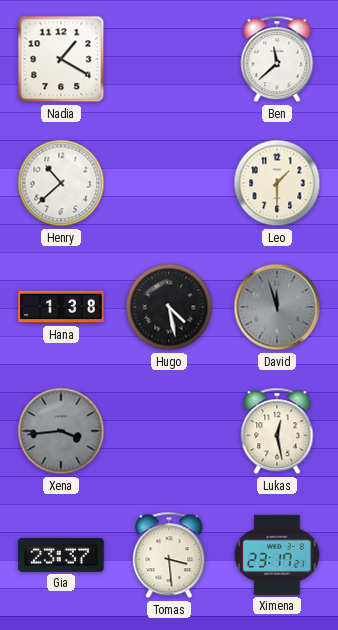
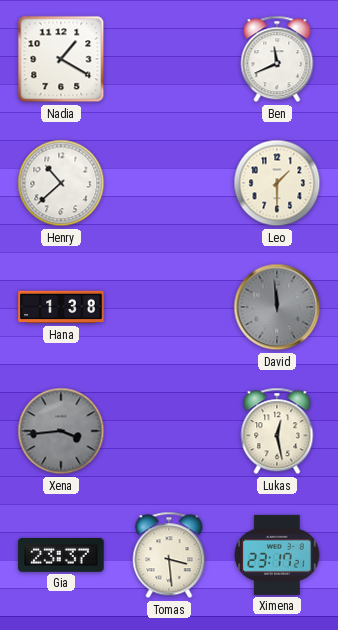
Ben: 11:38 -> 11:41
Hugo: 4:28 -> none
David: 11:57 -> 11:59
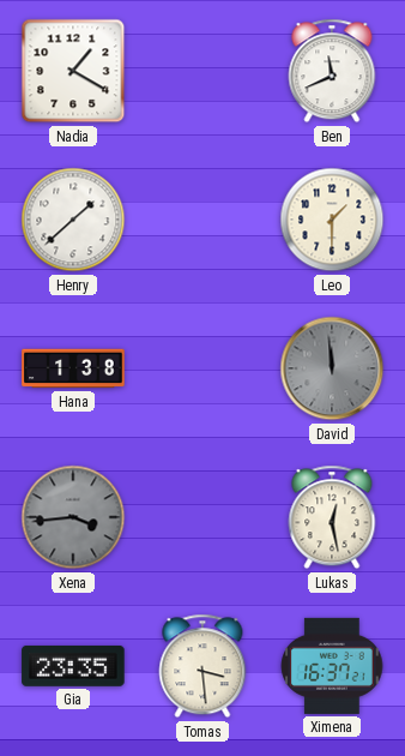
Henry: 10:38 -> 1:38
Gia: 23:37 -> 23:35
Ximena: 23:17 -> 16:37
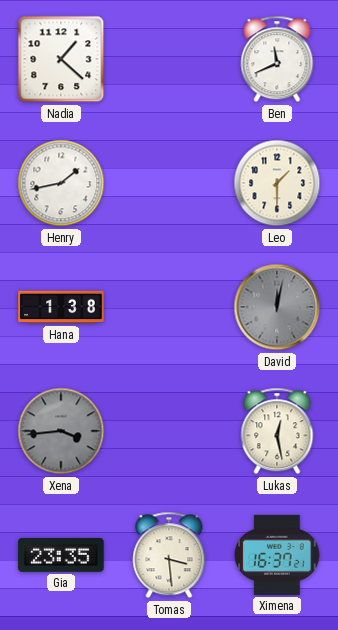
Nadia: 1:20 -> 1:22
Henry: 1:38 -> 1:43
David: 11:59 -> 12:02
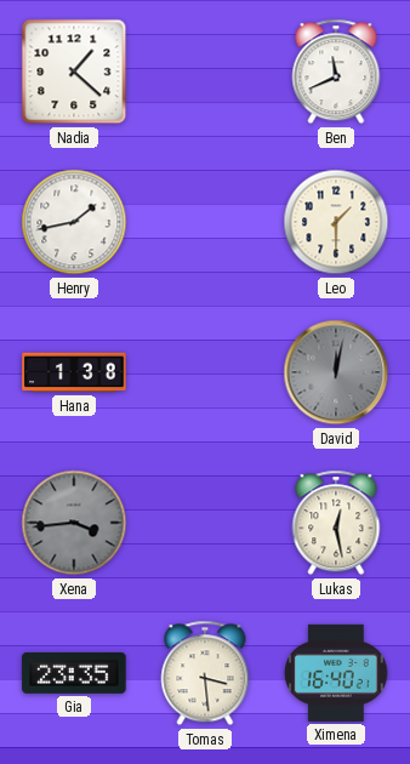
Ximena: 16:37 -> 16:40
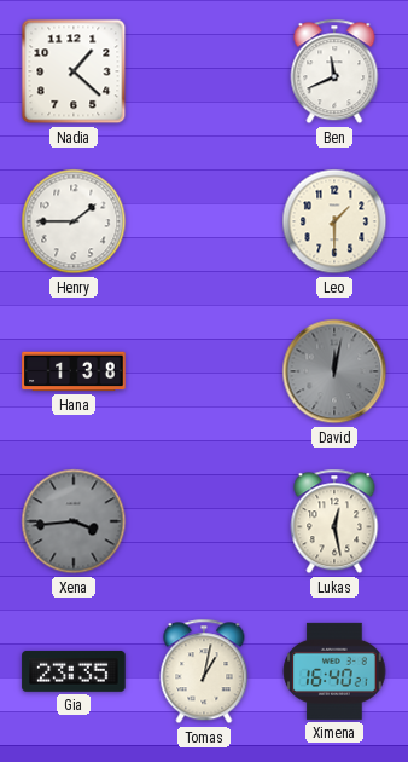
Henry: 1:43 -> 1:45
Tomas: 3:29 -> 1:02
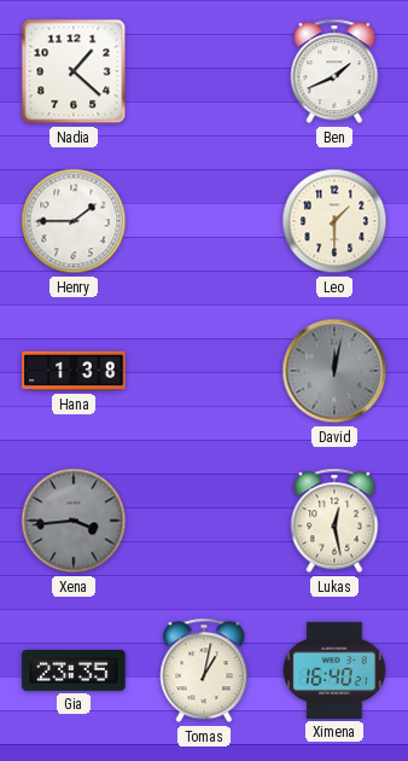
Ben: 11:41 -> 1:41
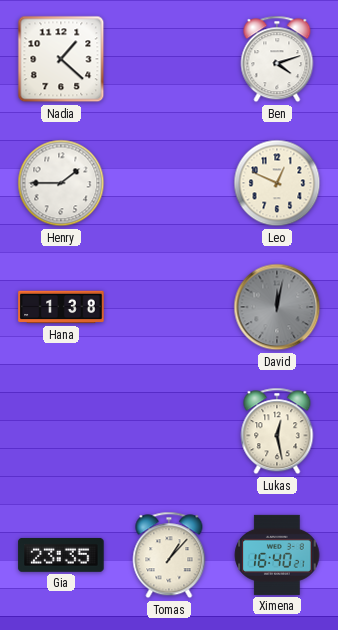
Ben: 1:41 -> 4:12
Leo: 1:30 -> 12:49
Xena: 3:44 -> none
Tomas: 1:02 -> 1:07
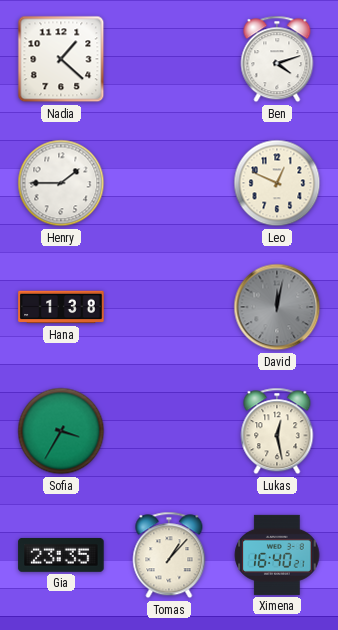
Sofia: none -> 3:35
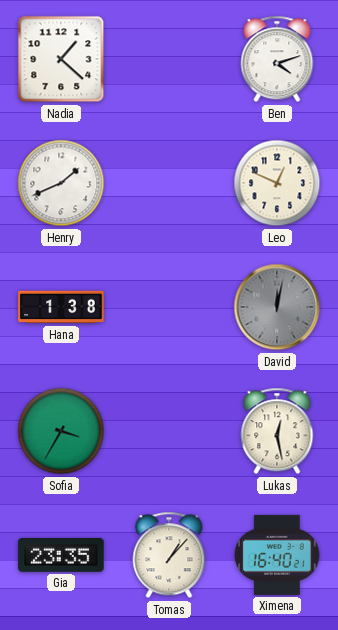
Henry: 1:45 -> 1:41
